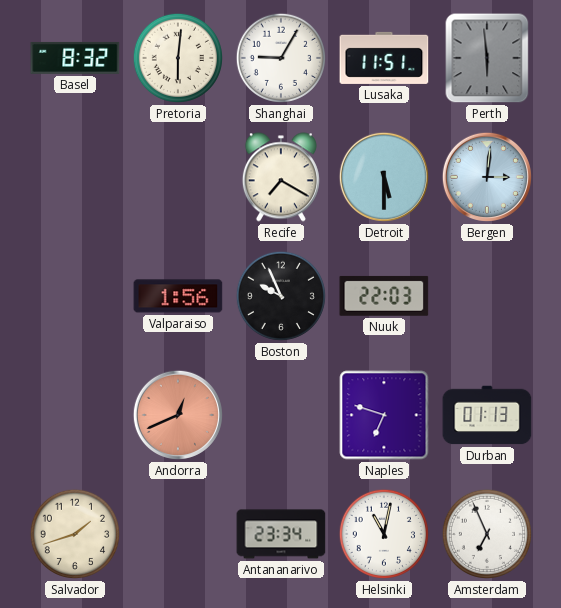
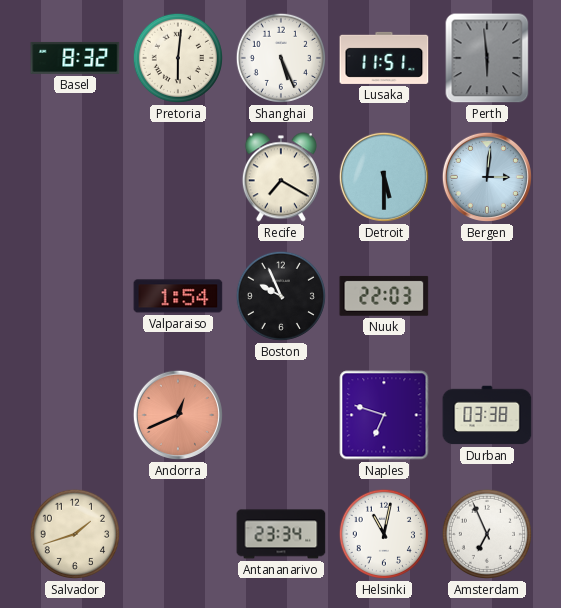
Shanghai: 9:05 -> 5:26
Valparaiso: 1:56 -> 1:54
Durban: 01:13 -> 03:38
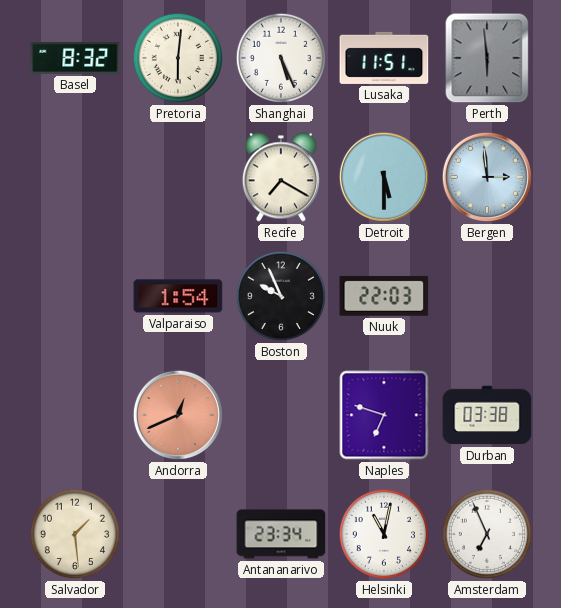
Bergen: 3:01 -> 2:59
Salvador: 1:42 -> 1:29
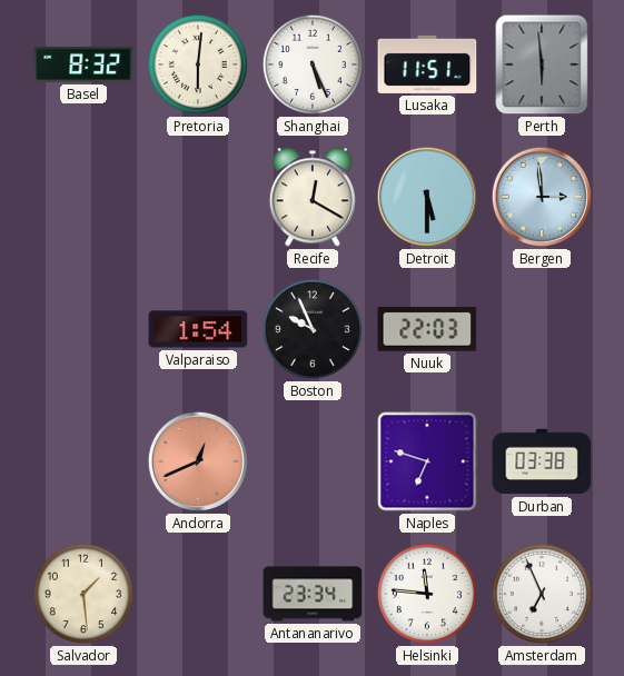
Recife: 7:20 -> 12:20
Helsinki: 11:02 -> 11:46
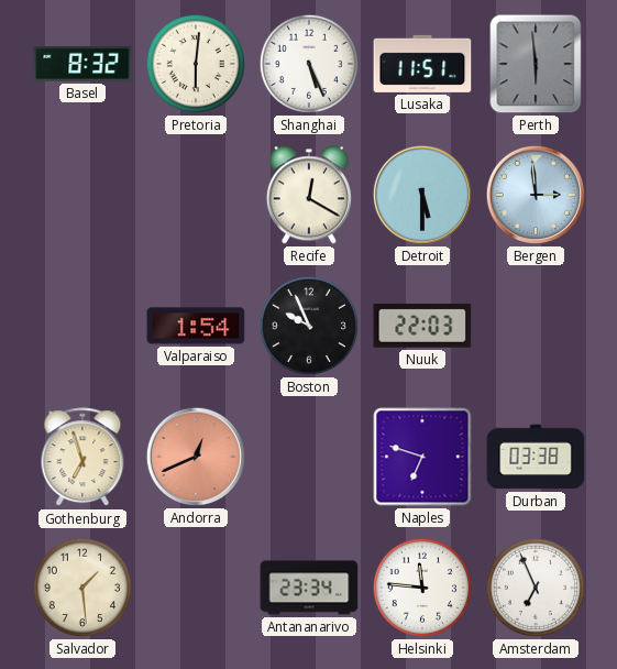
Gothenburg: none -> 6:57
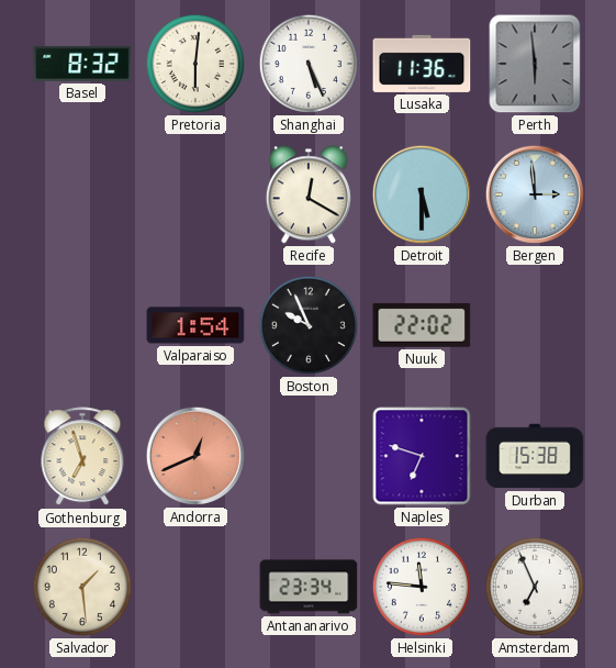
Lusaka: 11:51 -> 11:36
Nuuk: 22:03 -> 22:02
Durban: 03:38 -> 15:38
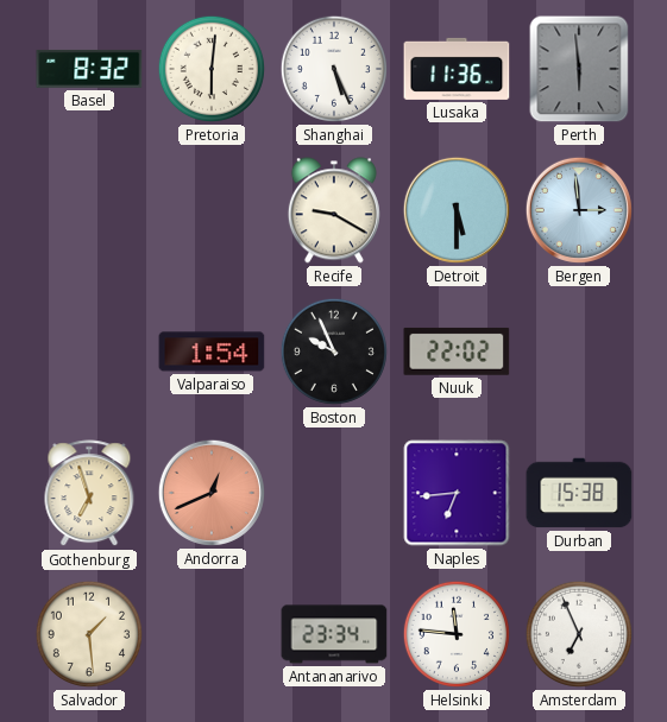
Recife: 12:20 -> 9:20
Naples: 6:48 -> 6:44
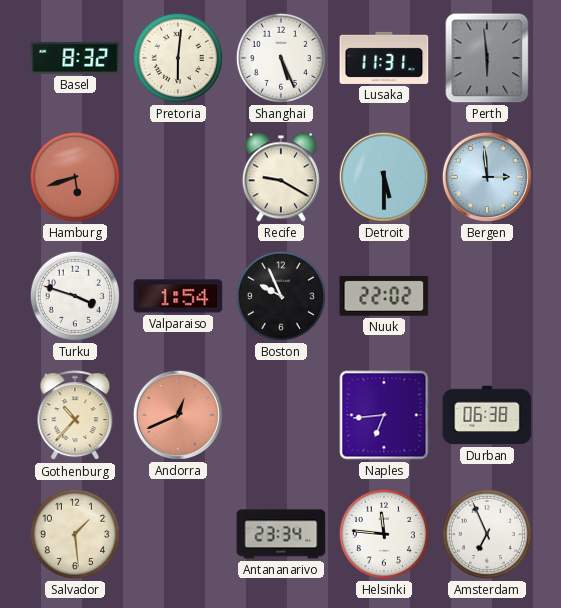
Lusaka: 11:36 -> 11:31
Hamburg: none -> 5:42
Turku: none -> 3:48
Gothenburg: 6:57 -> 10:37
Durban: 15:38 -> 06:38
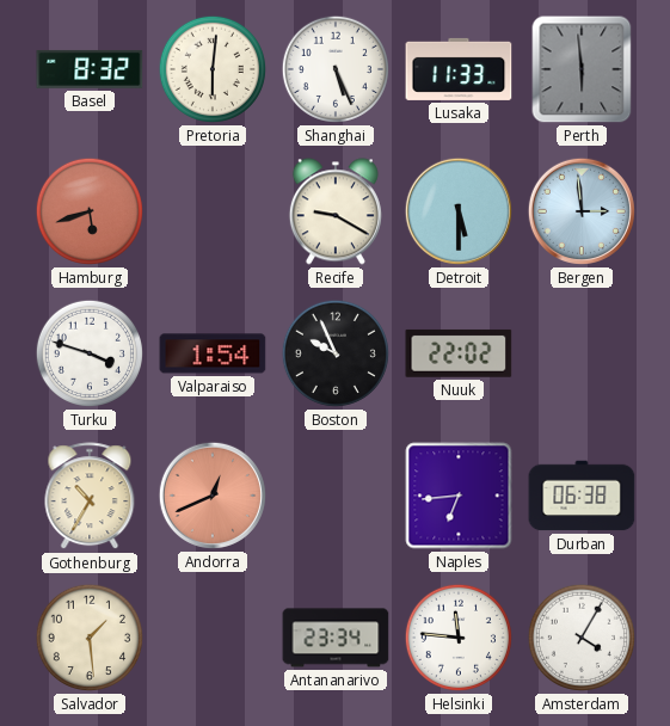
Lusaka: 11:31 -> 11:33
Gothenburg: 10:37 -> 10:35
Amsterdam: 6:56 -> 4:05
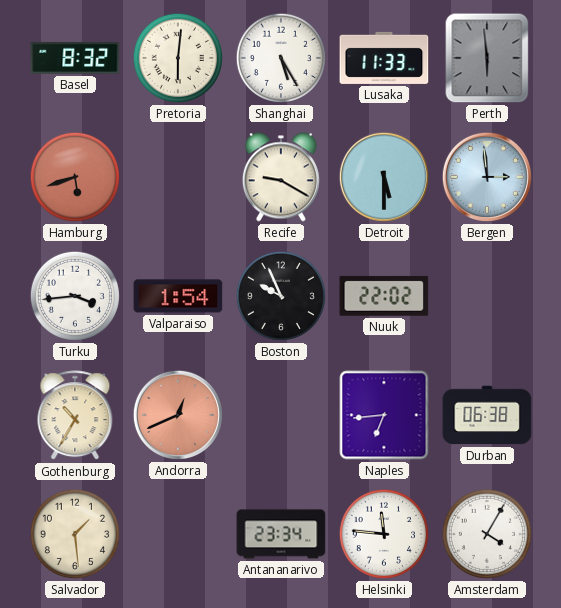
Shanghai: 5:26 -> 5:25
Turku: 3:48 -> 3:44
